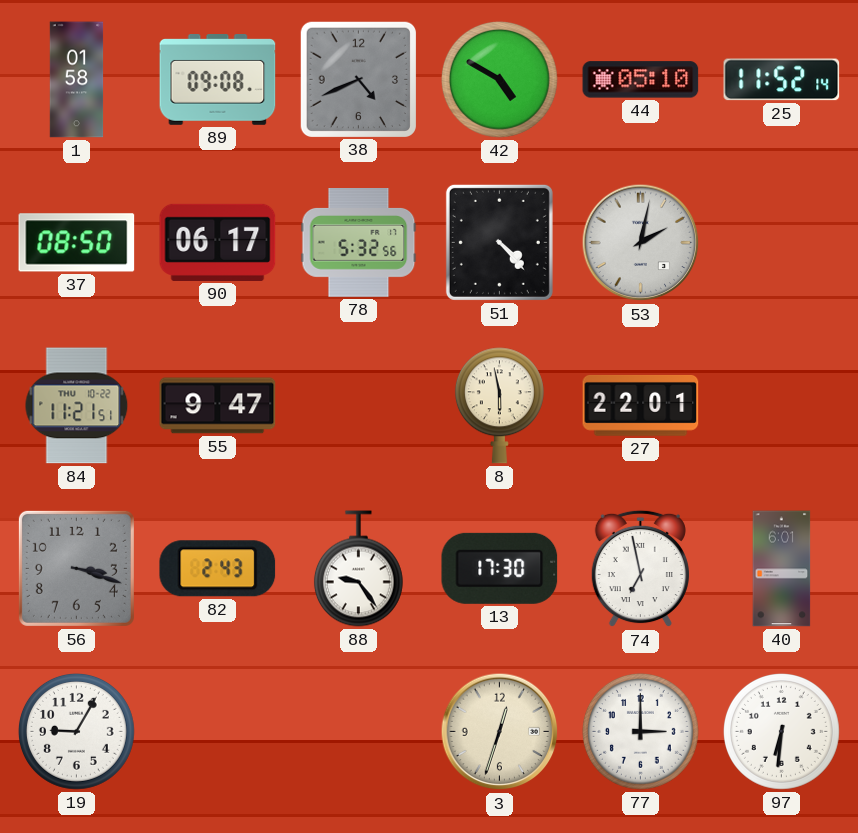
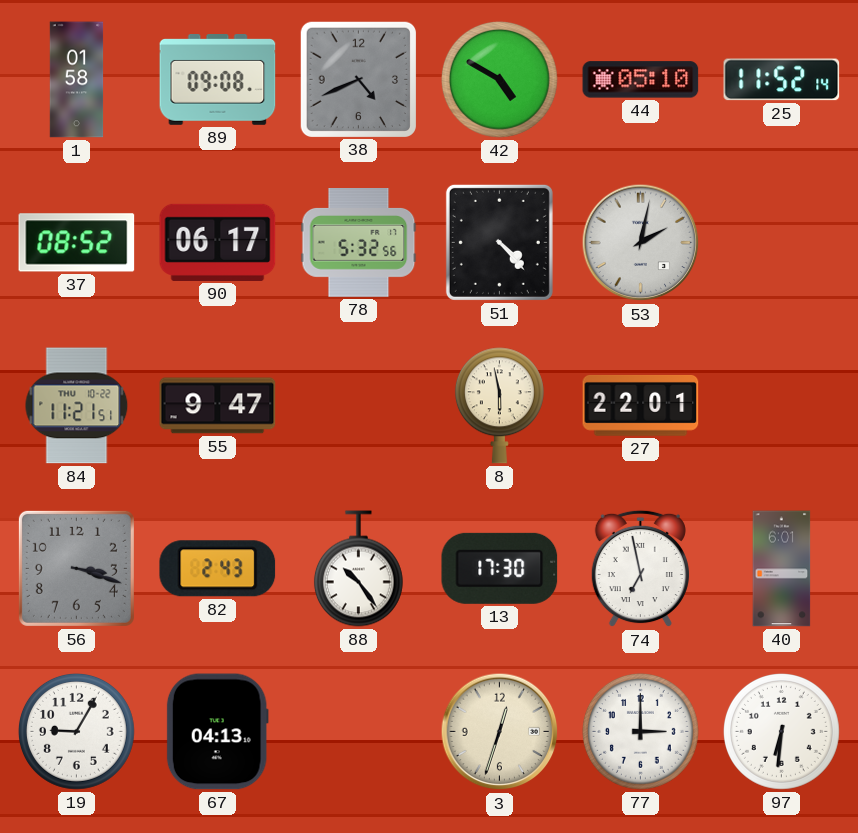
37: 08:50 -> 08:52
88: 9:24 -> 10:24
67: none -> 04:13
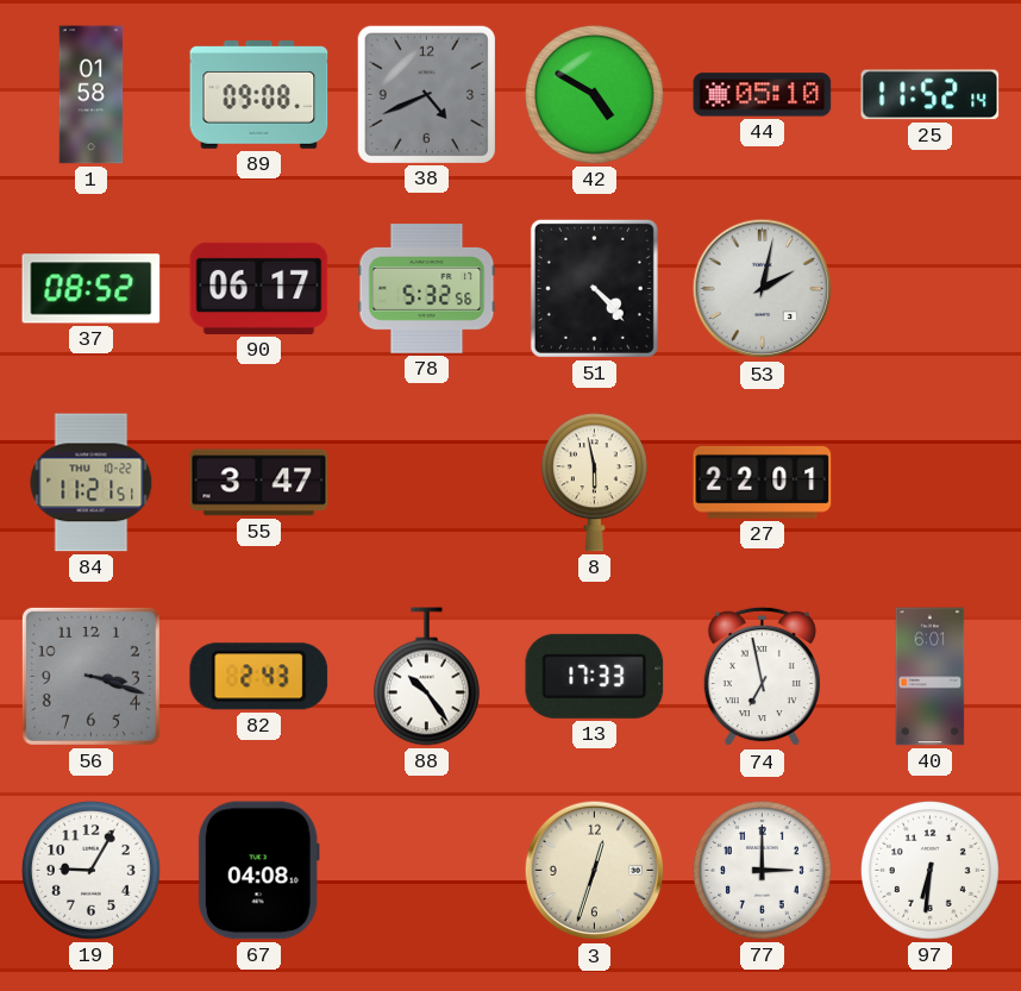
55: 9:47 -> 3:47
13: 17:30 -> 17:33
67: 04:13 -> 04:08
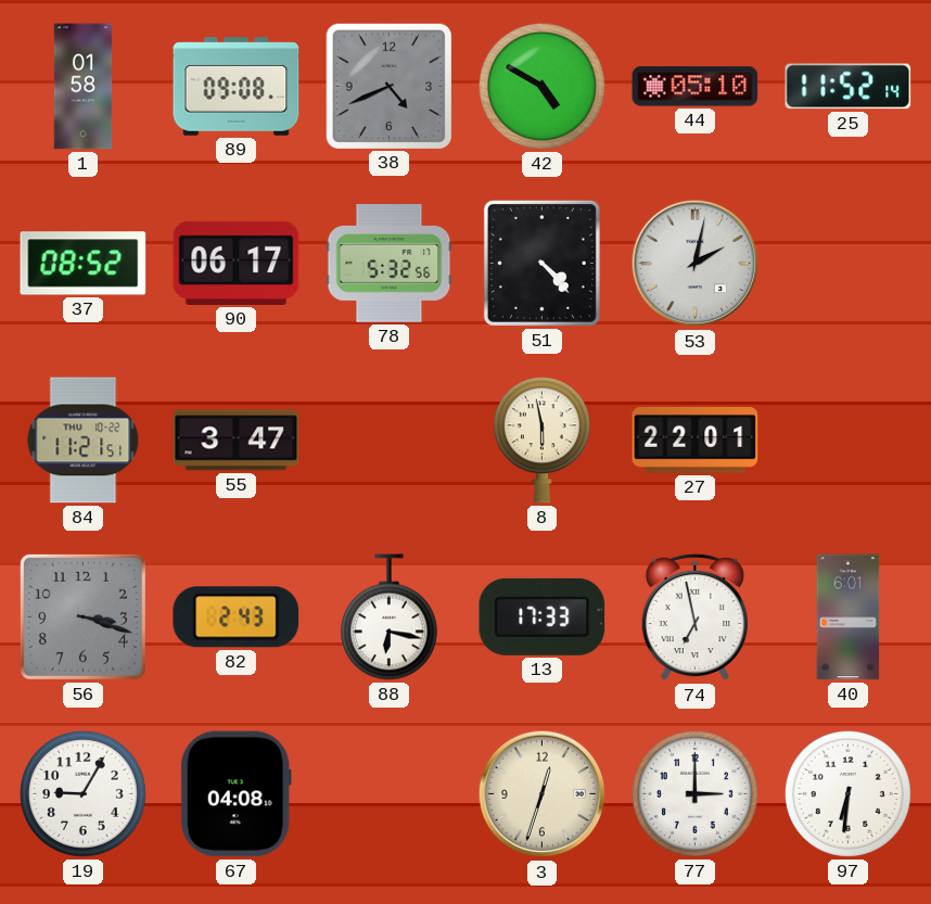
88: 10:24 -> 6:17
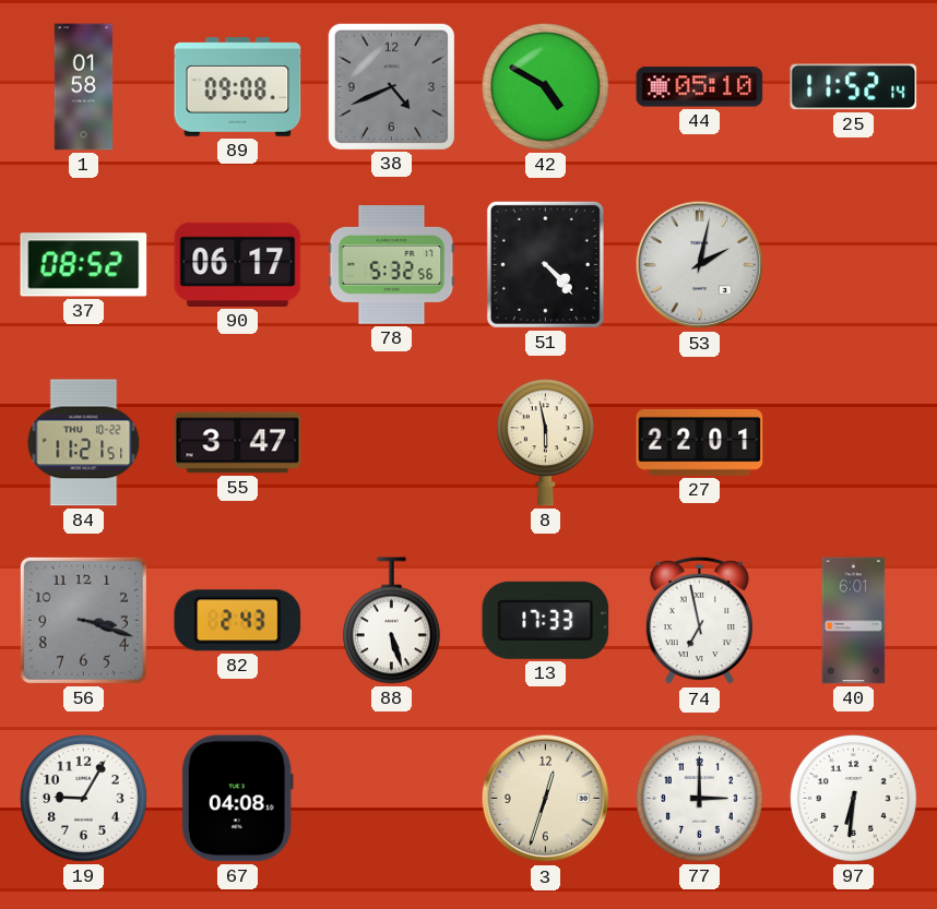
88: 6:17 -> 5:27
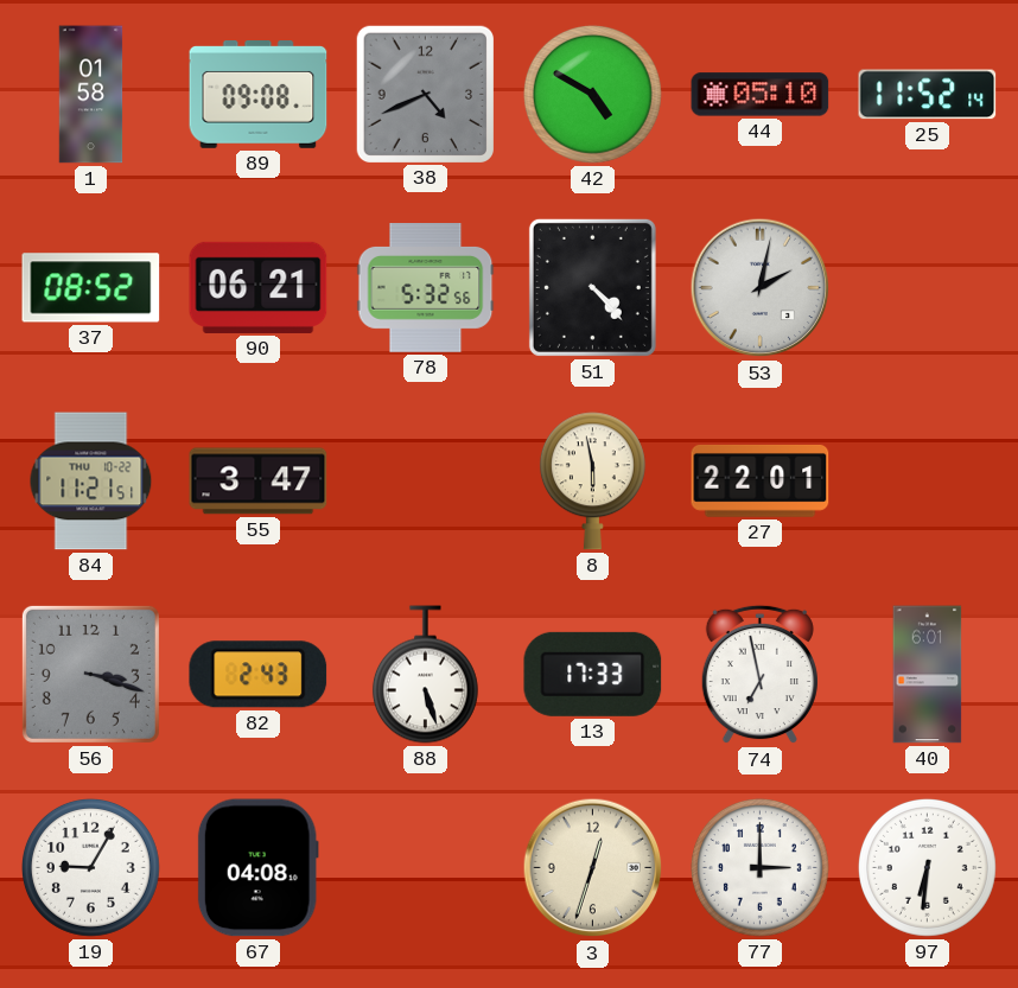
90: 06:17 -> 06:21
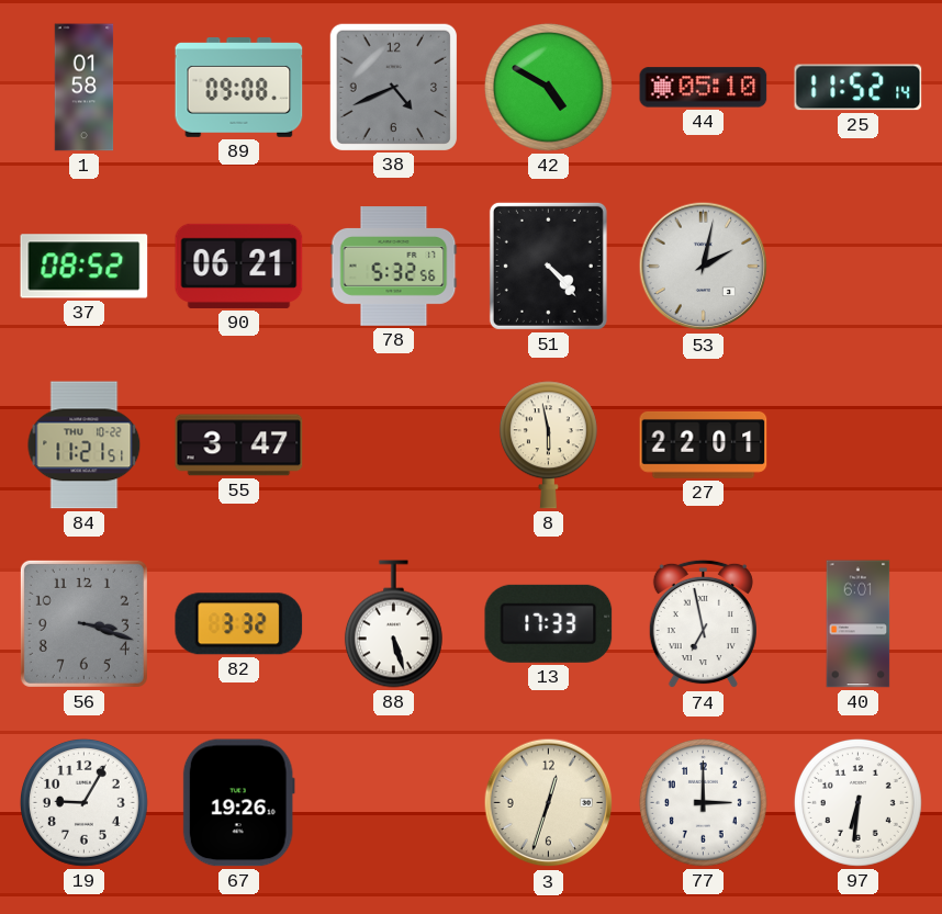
82: 2:43 -> 3:32
67: 04:08 -> 19:26
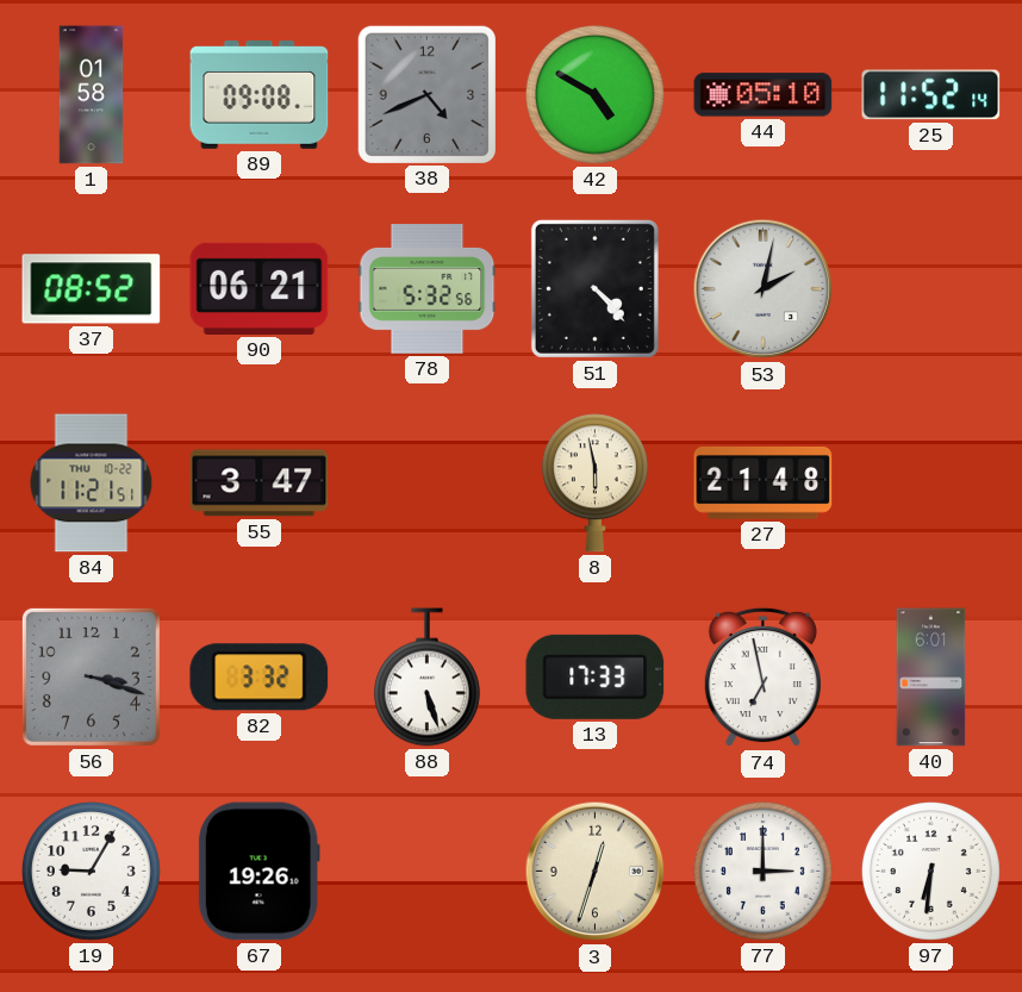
27: 22:01 -> 21:48
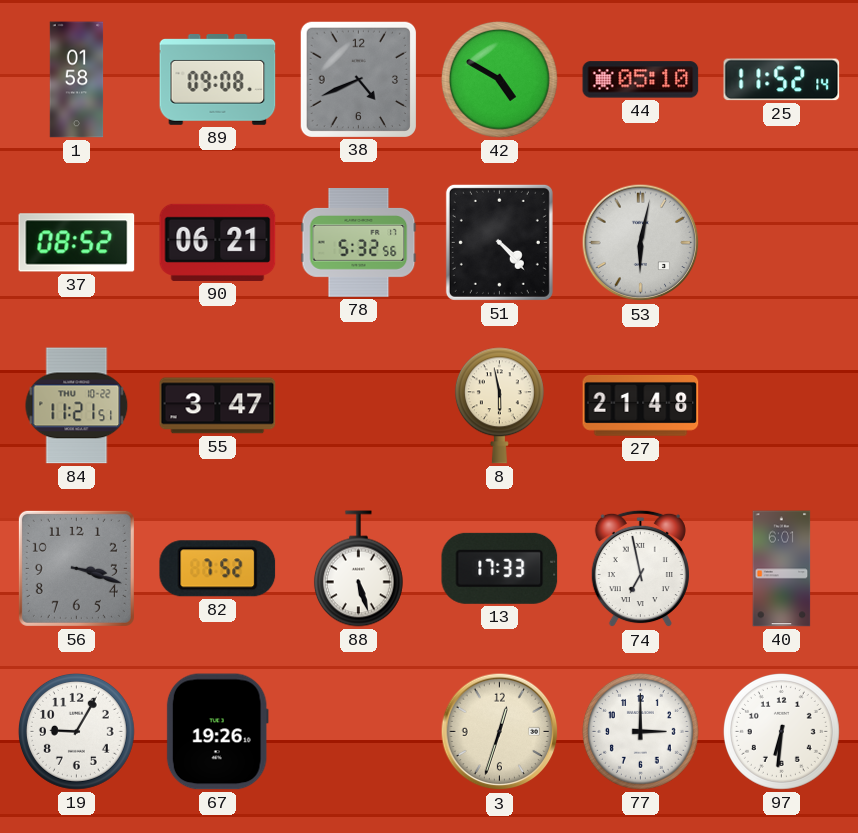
53: 2:02 -> 6:02
82: 3:32 -> 7:52
